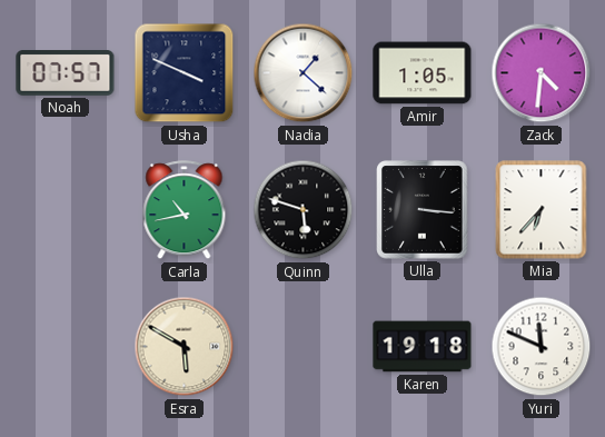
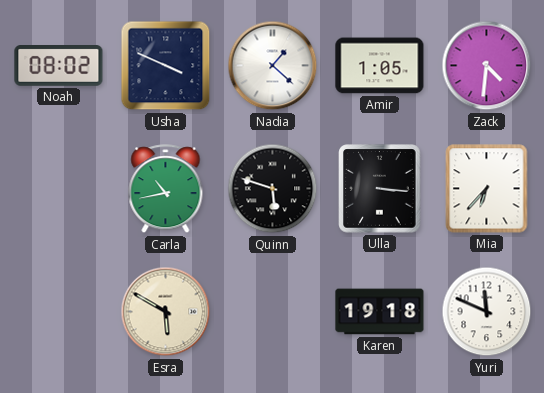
Noah: 07:57 -> 08:02
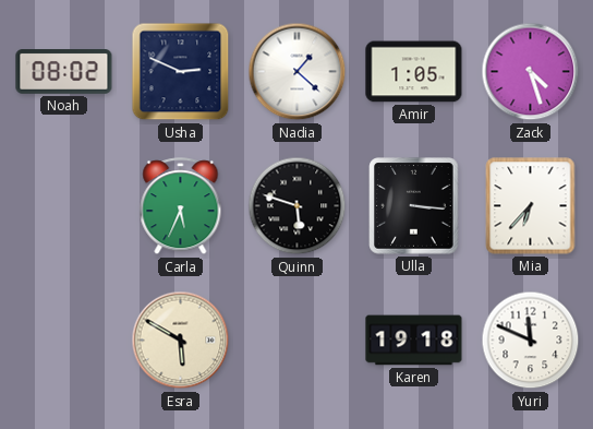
Usha: 3:49 -> 2:49
Zack: 4:31 -> 4:27
Carla: 10:43 -> 5:34
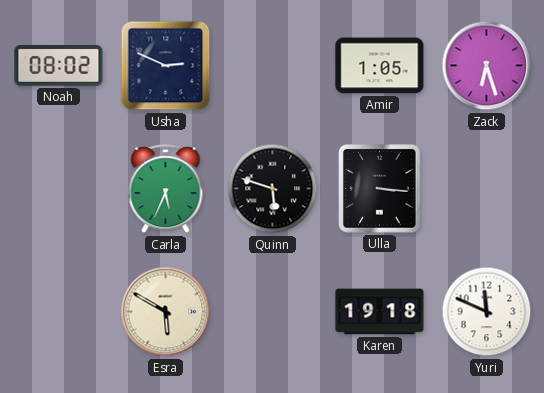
Nadia: 1:22 -> none
Zack: 4:27 -> 6:27
Mia: 6:37 -> none
